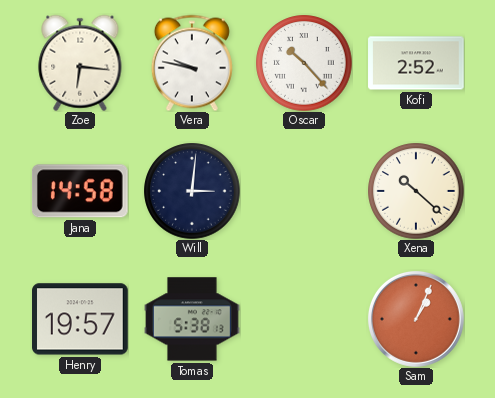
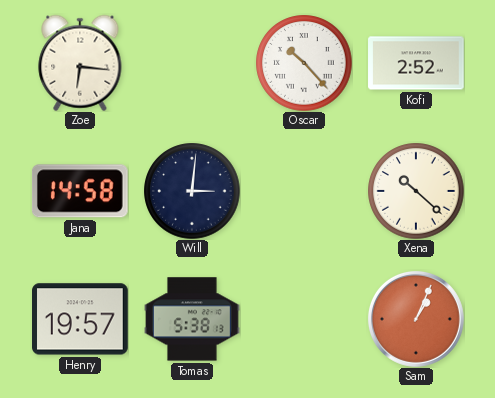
Vera: 9:47 -> none
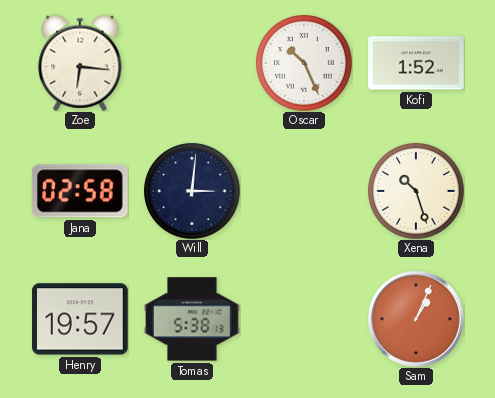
Oscar: 10:23 -> 10:26
Kofi: 2:52 -> 1:52
Jana: 14:58 -> 02:58
Xena: 10:22 -> 10:27
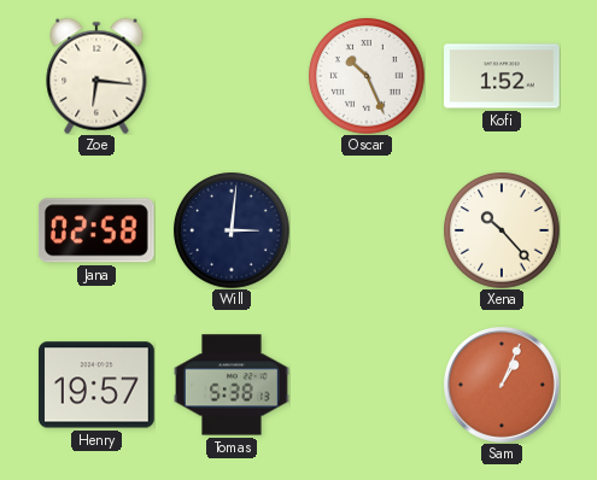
Xena: 10:27 -> 10:23
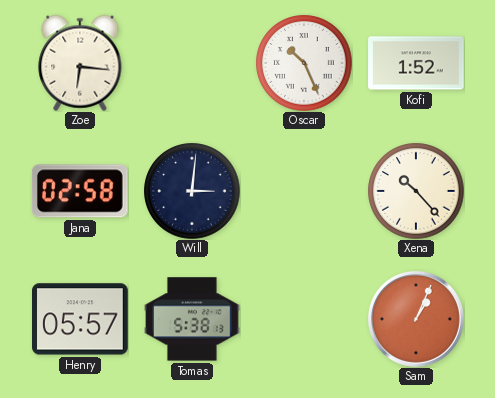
Henry: 19:57 -> 05:57
